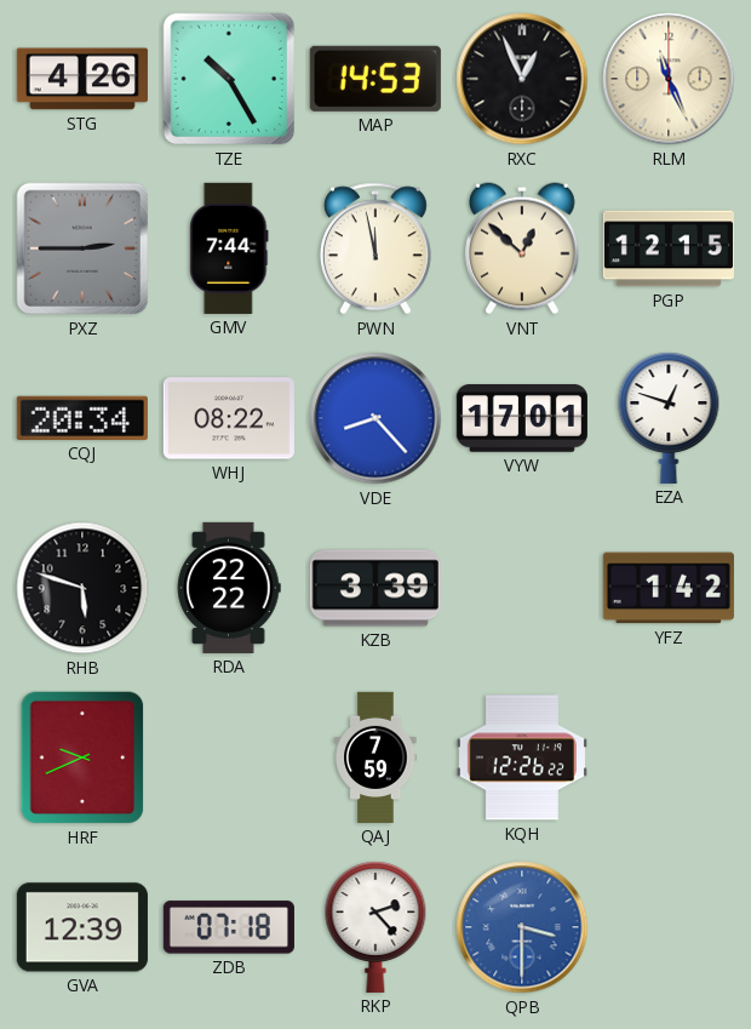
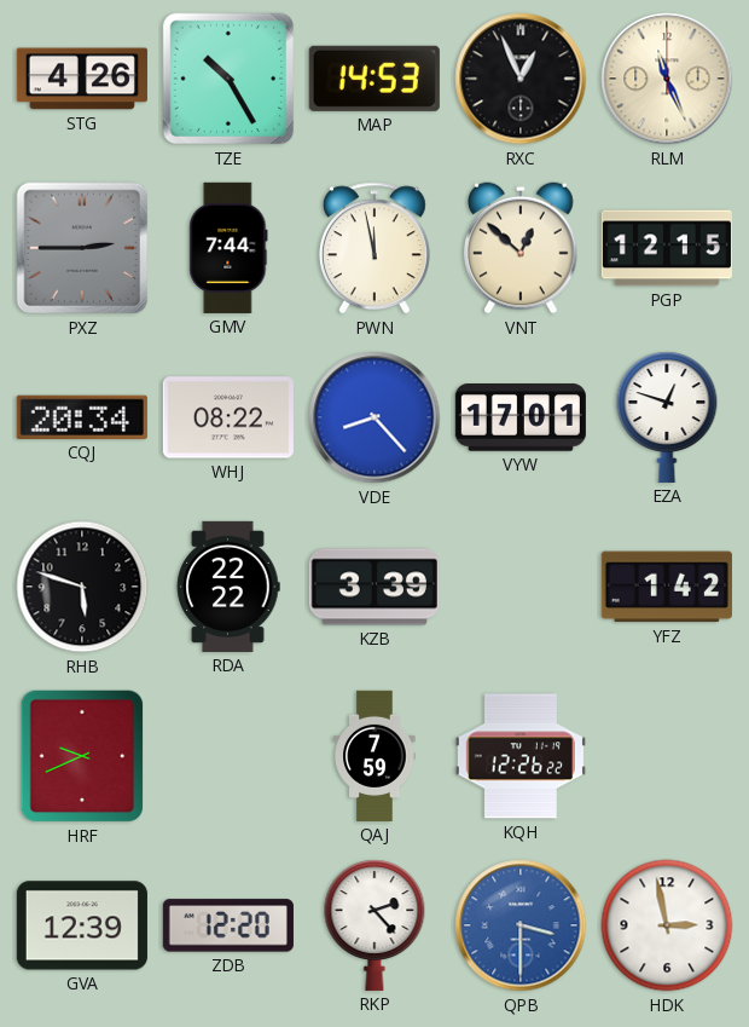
ZDB: 07:18 -> 12:20
HDK: none -> 2:58
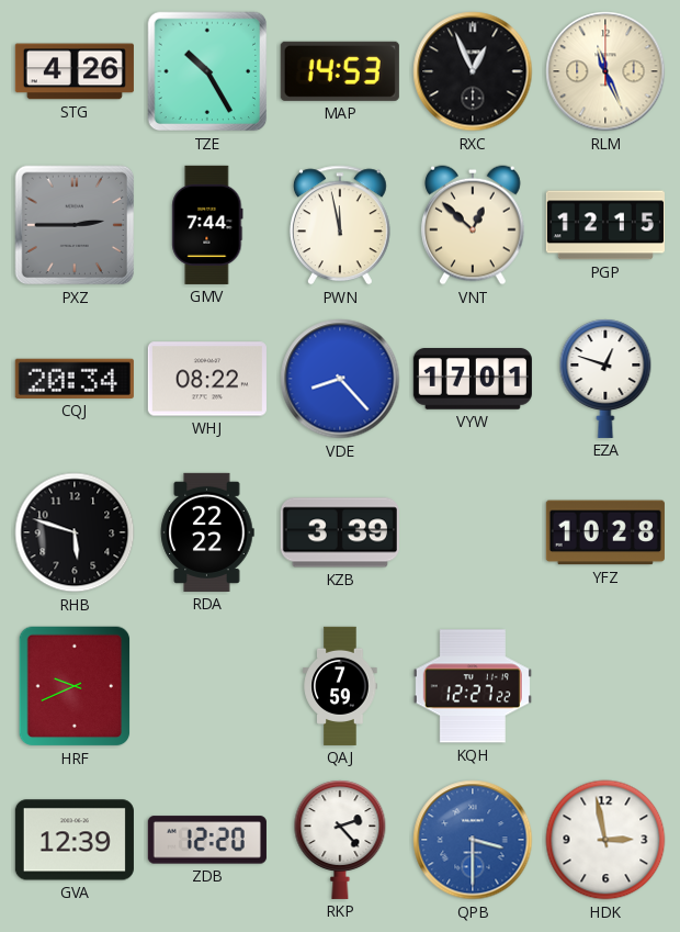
YFZ: 1:42 -> 10:28
KQH: 12:26 -> 12:27
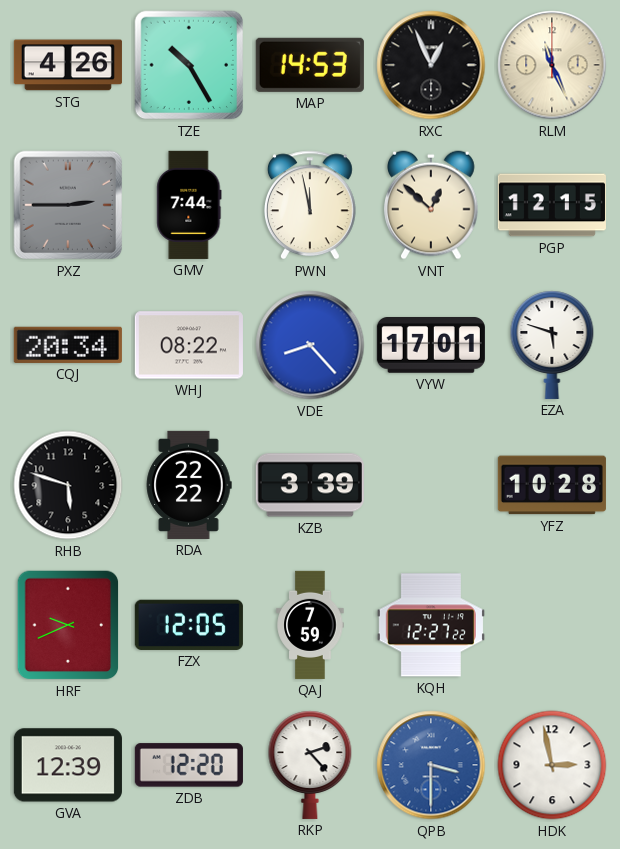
EZA: 12:48 -> 5:48
FZX: none -> 12:05
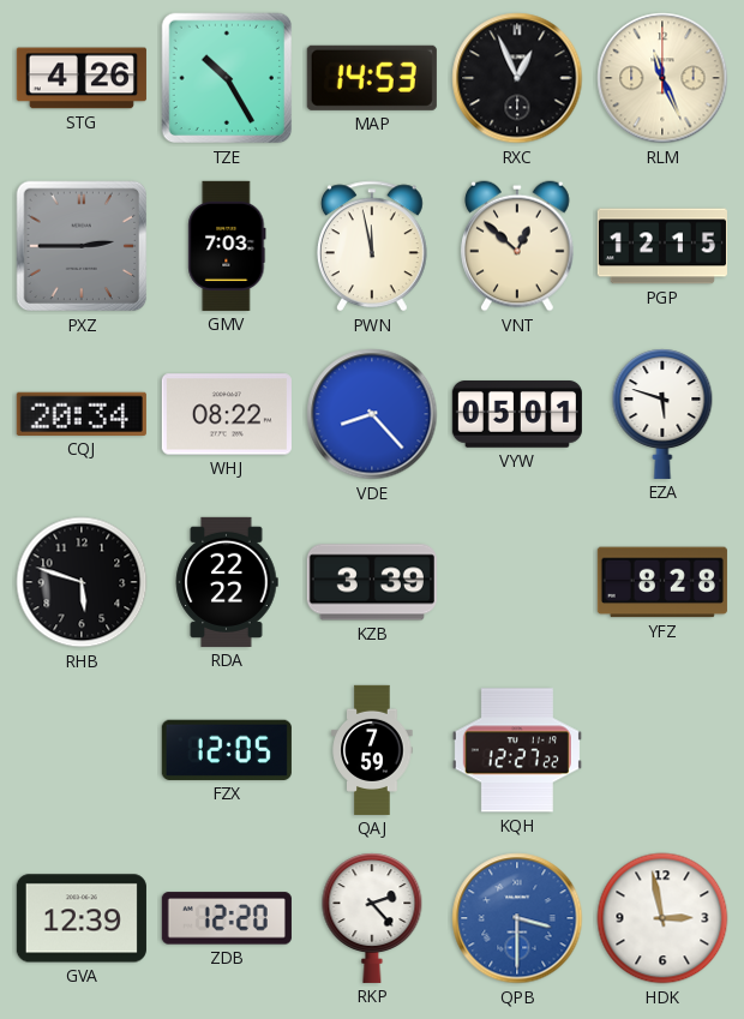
GMV: 7:44 -> 7:03
VYW: 17:01 -> 05:01
YFZ: 10:28 -> 8:28
HRF: 9:41 -> none
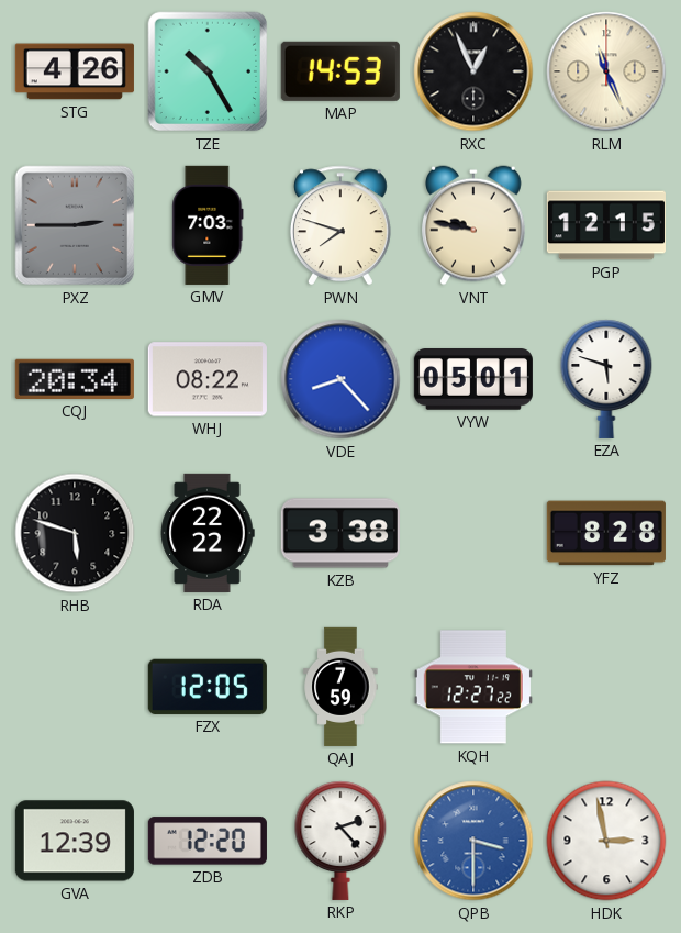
PWN: 11:58 -> 7:48
VNT: 12:52 -> 9:47
KZB: 3:39 -> 3:38
